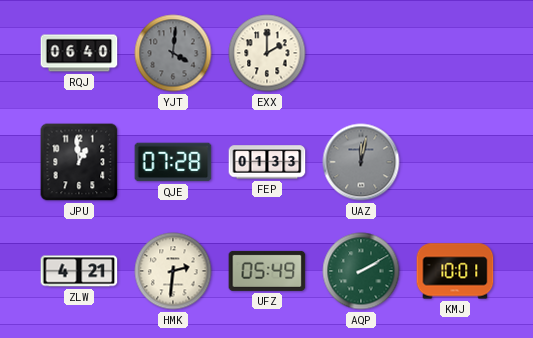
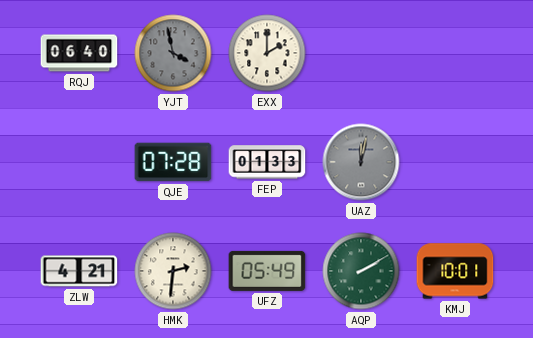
YJT: 4:01 -> 3:58
JPU: 12:59 -> none
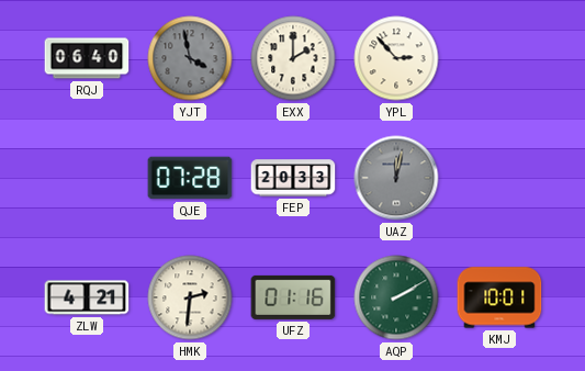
YPL: none -> 2:53
FEP: 01:33 -> 20:33
UFZ: 05:49 -> 01:16
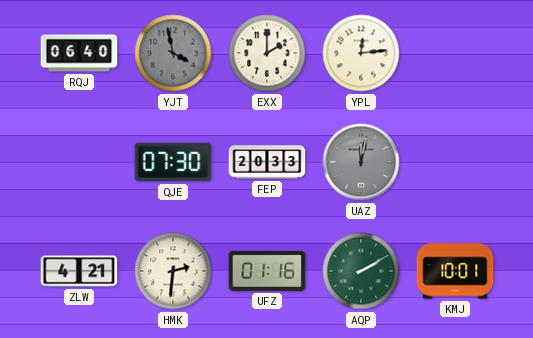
YPL: 2:53 -> 12:14
QJE: 07:28 -> 07:30
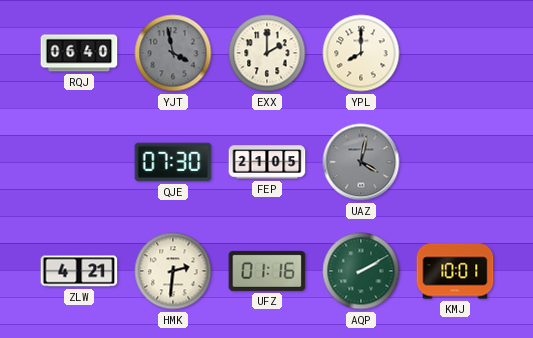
YPL: 12:14 -> 8:00
FEP: 20:33 -> 21:05
UAZ: 12:02 -> 4:02
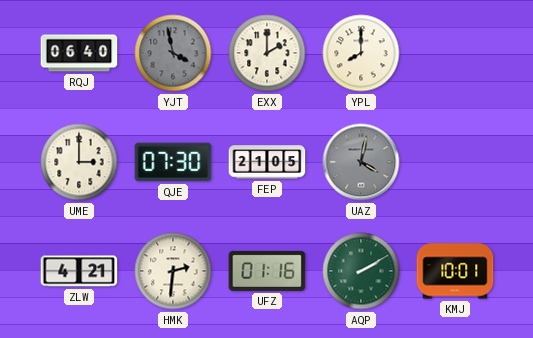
UME: none -> 3:00
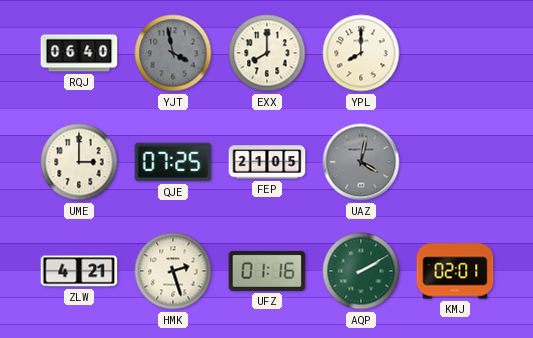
EXX: 2:00 -> 8:00
QJE: 07:30 -> 07:25
HMK: 2:31 -> 2:27
KMJ: 10:01 -> 02:01
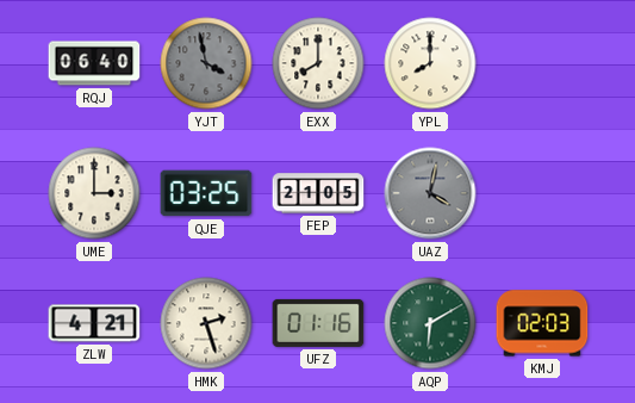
QJE: 07:25 -> 03:25
AQP: 2:10 -> 6:10
KMJ: 02:01 -> 02:03
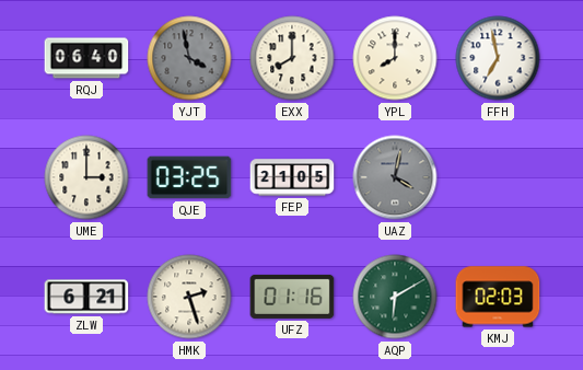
FFH: none -> 6:58
ZLW: 4:21 -> 6:21
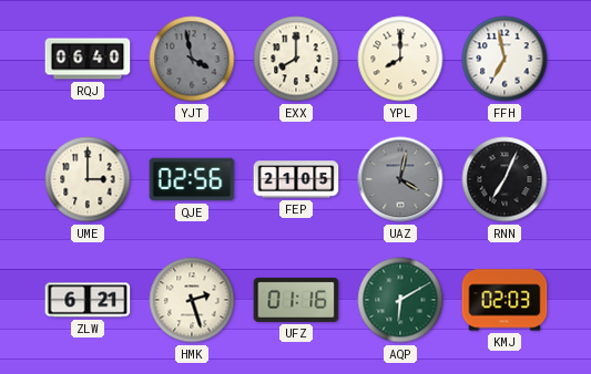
QJE: 03:25 -> 02:56
RNN: none -> 7:04
